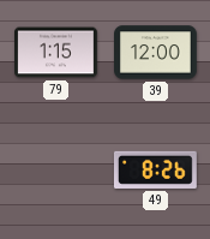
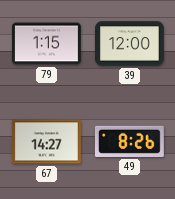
67: none -> 14:27
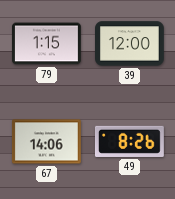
67: 14:27 -> 14:06
